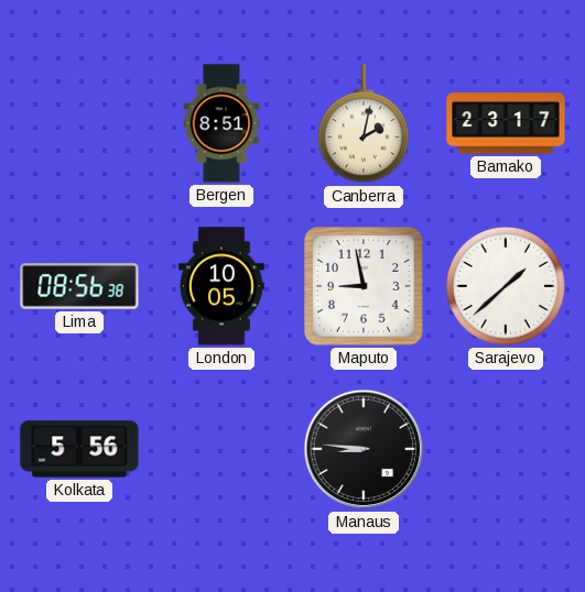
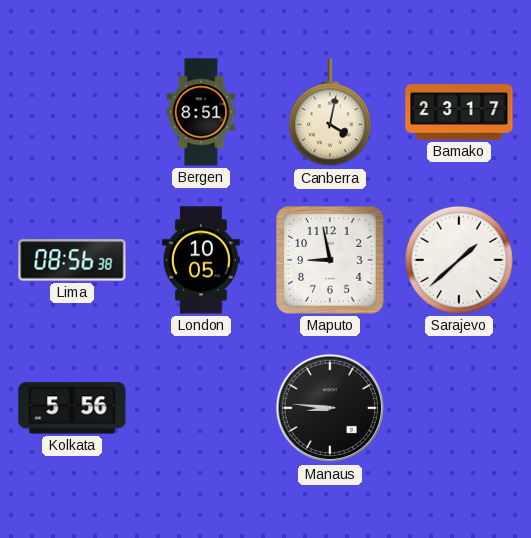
Canberra: 2:02 -> 4:02
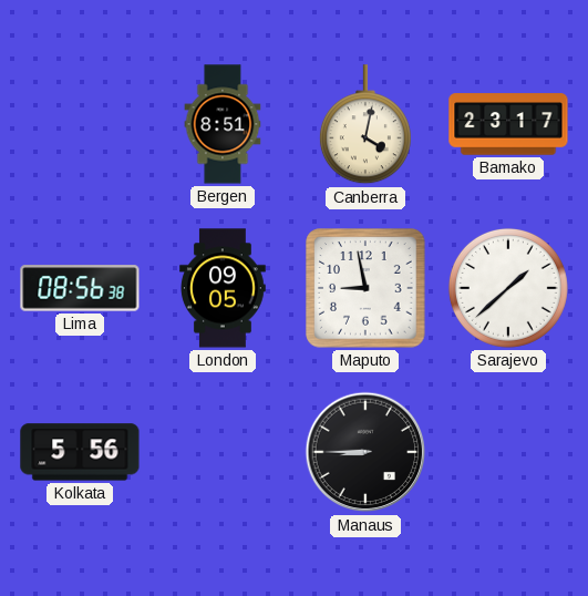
London: 10:05 -> 09:05
Manaus: 8:46 -> 8:45
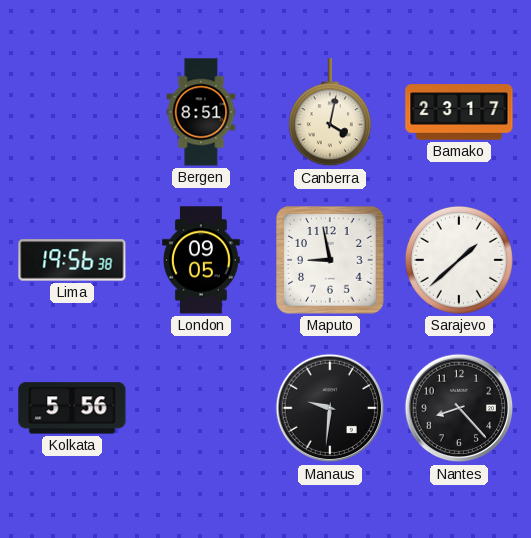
Lima: 08:56 -> 19:56
Manaus: 8:45 -> 9:31
Nantes: none -> 8:23
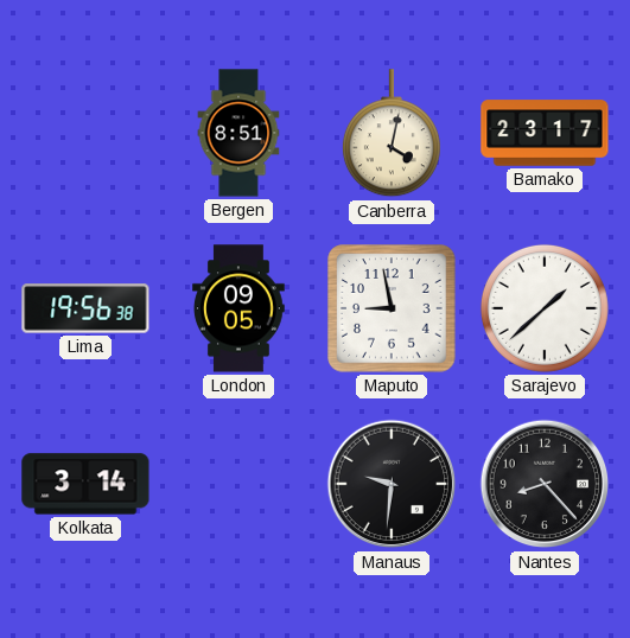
Kolkata: 5:56 -> 3:14
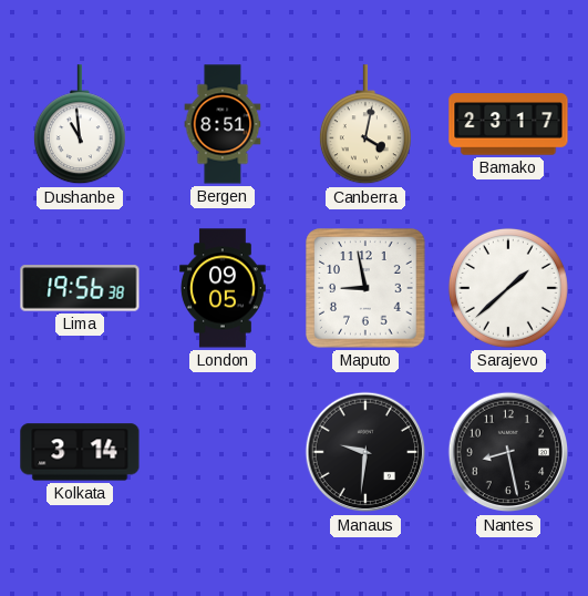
Dushanbe: none -> 10:59
Nantes: 8:23 -> 8:28
